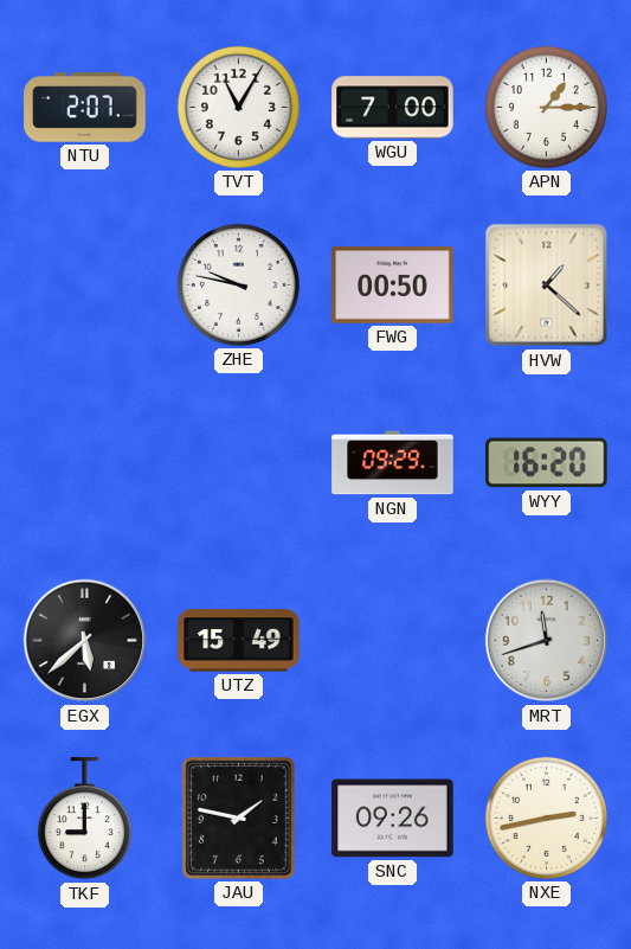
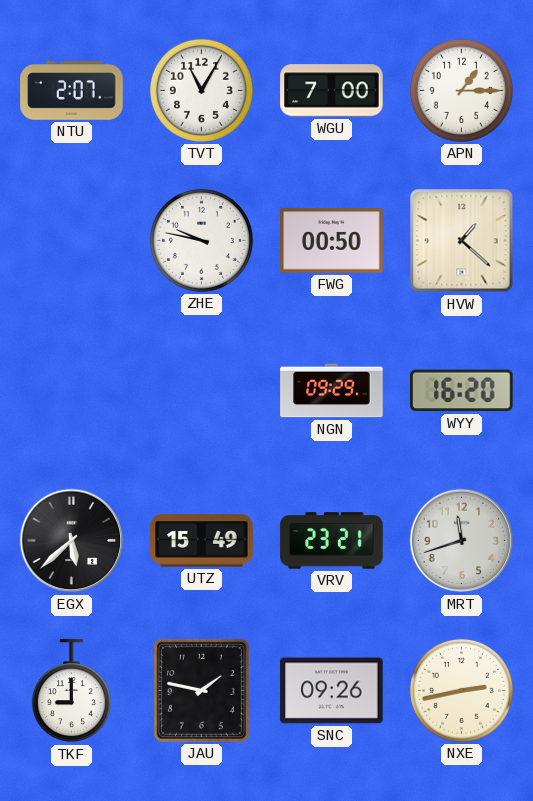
VRV: none -> 23:21
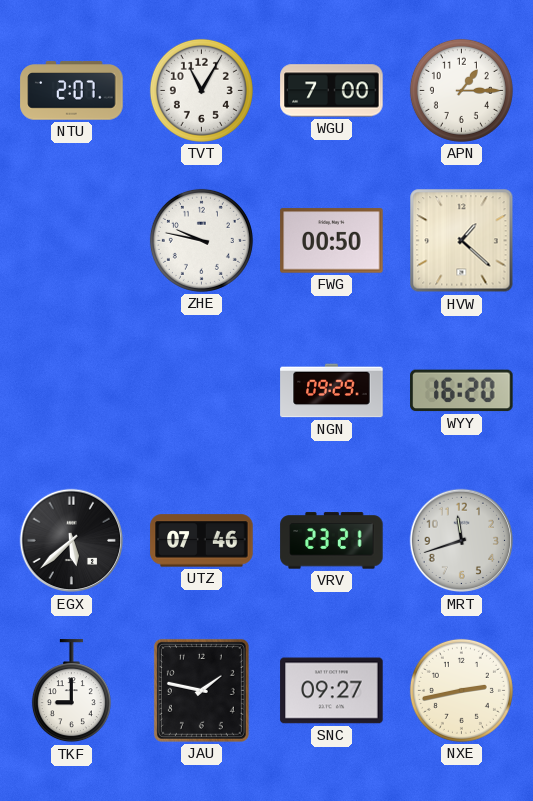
UTZ: 15:49 -> 07:46
SNC: 09:26 -> 09:27
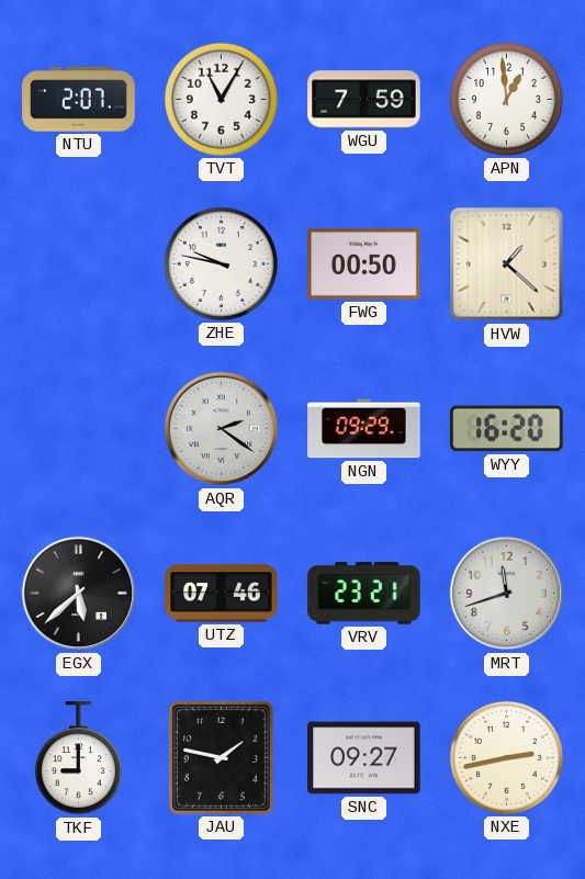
WGU: 7:00 -> 7:59
APN: 1:15 -> 12:59
AQR: none -> 2:21
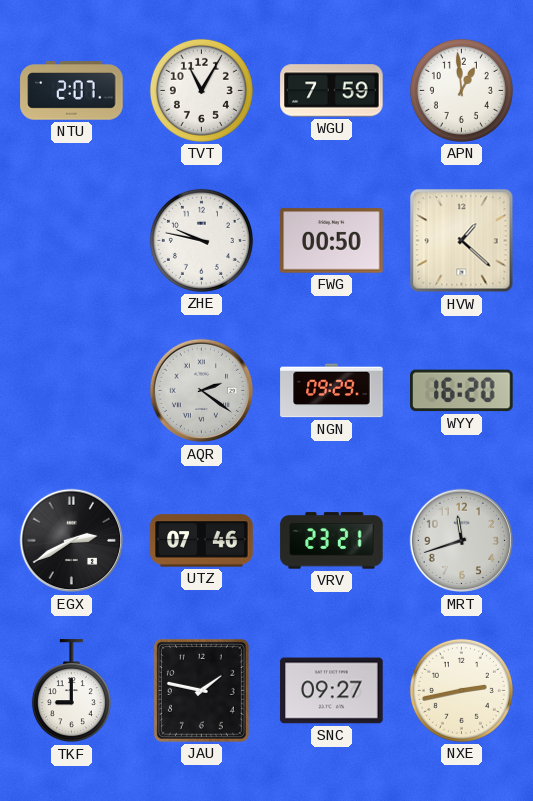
EGX: 5:38 -> 2:40
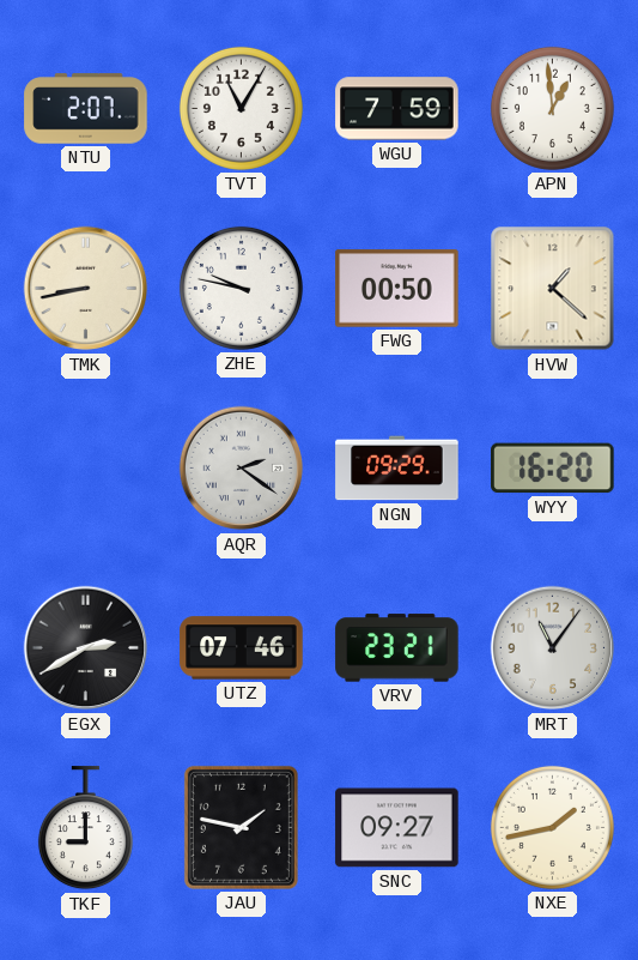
TMK: none -> 8:43
MRT: 11:42 -> 11:06
NXE: 2:43 -> 1:43
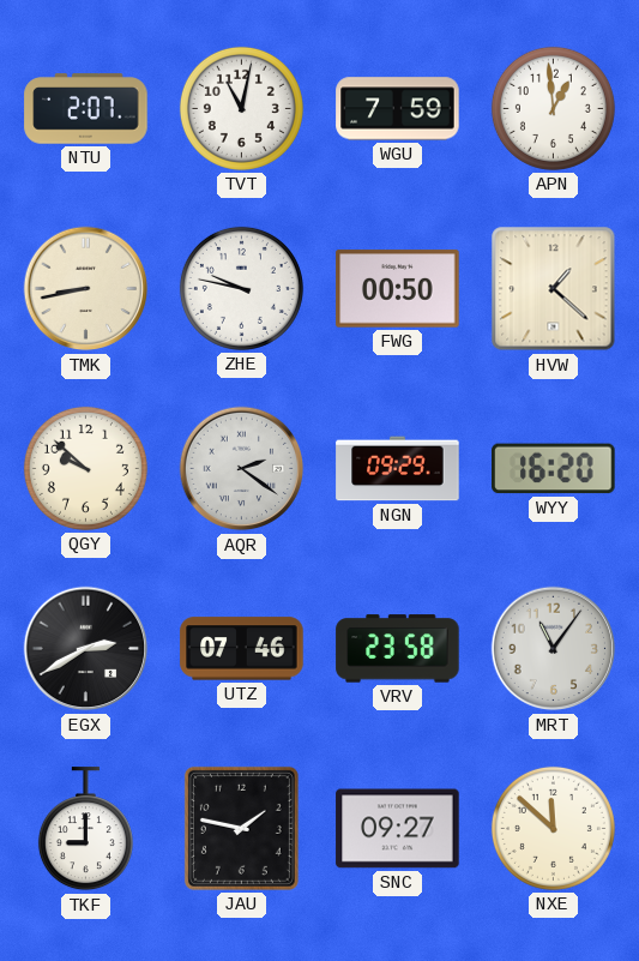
TVT: 11:05 -> 11:02
QGY: none -> 9:52
VRV: 23:21 -> 23:58
NXE: 1:43 -> 11:52
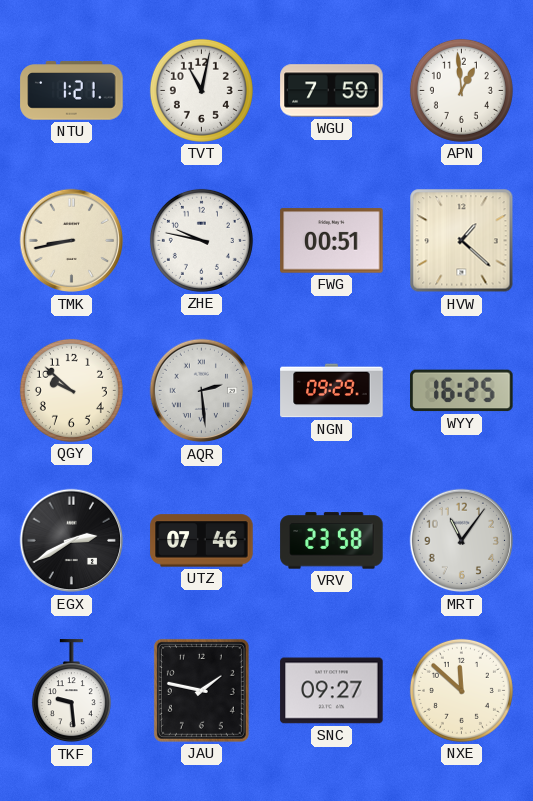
NTU: 2:07 -> 1:21
FWG: 00:50 -> 00:51
AQR: 2:21 -> 2:29
WYY: 16:20 -> 16:25
TKF: 9:00 -> 9:29
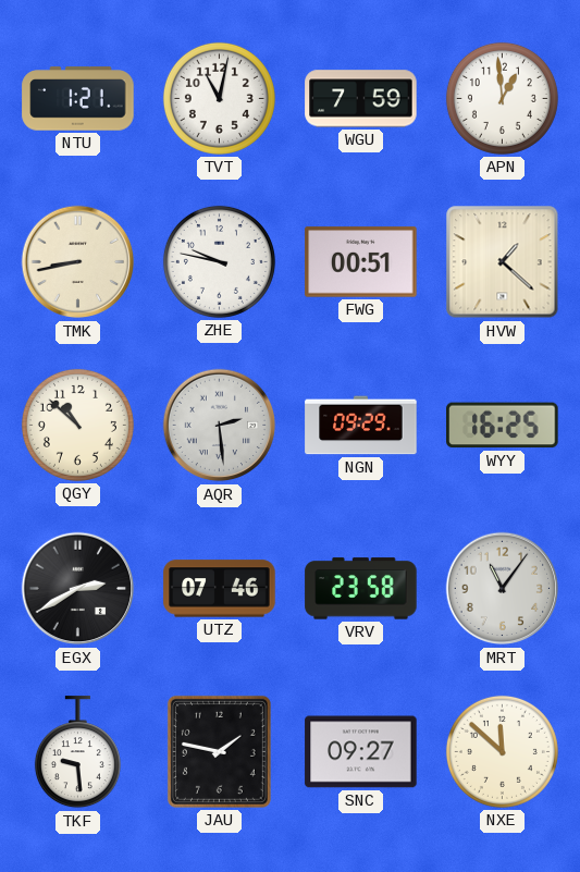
QGY: 9:52 -> 10:52
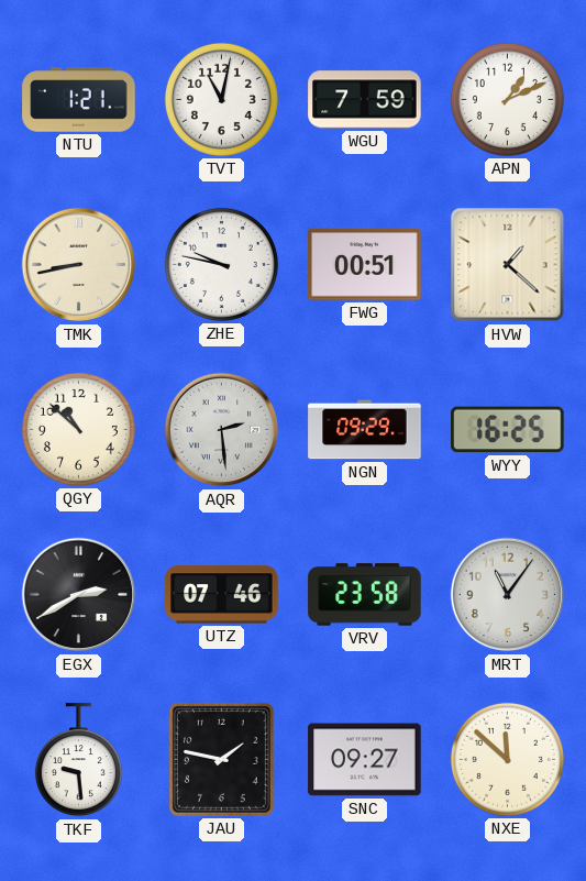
APN: 12:59 -> 1:11
